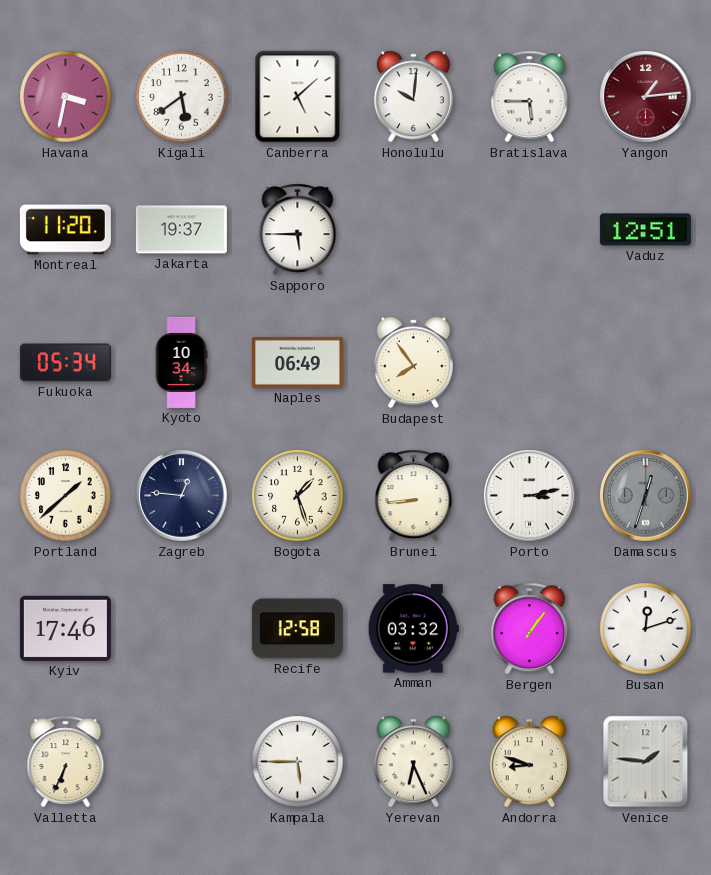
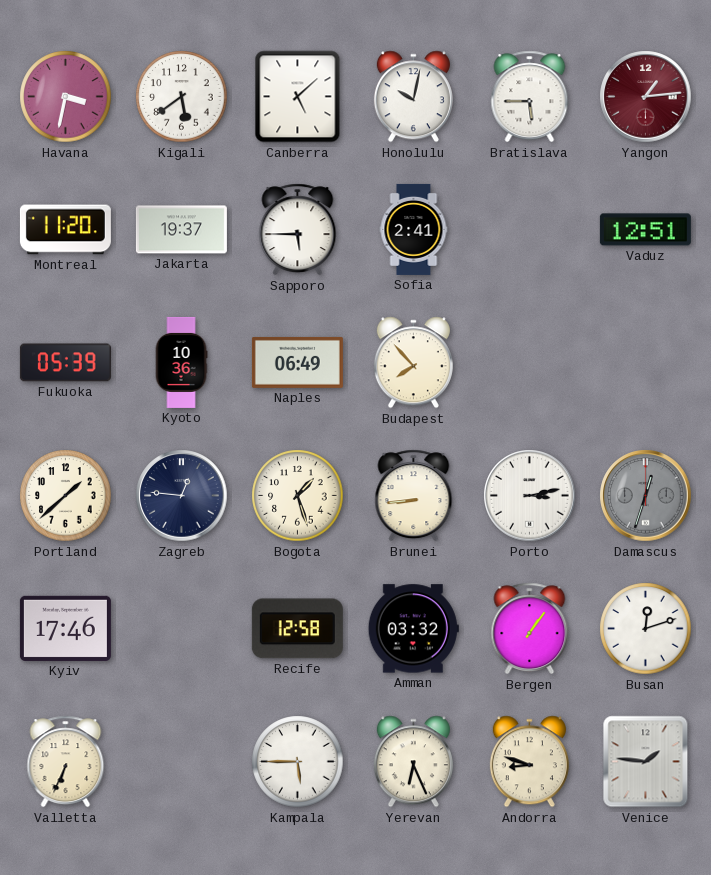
Honolulu: 10:01 -> 10:02
Sofia: none -> 2:41
Fukuoka: 05:34 -> 05:39
Kyoto: 10:34 -> 10:36
Budapest: 7:54 -> 7:53
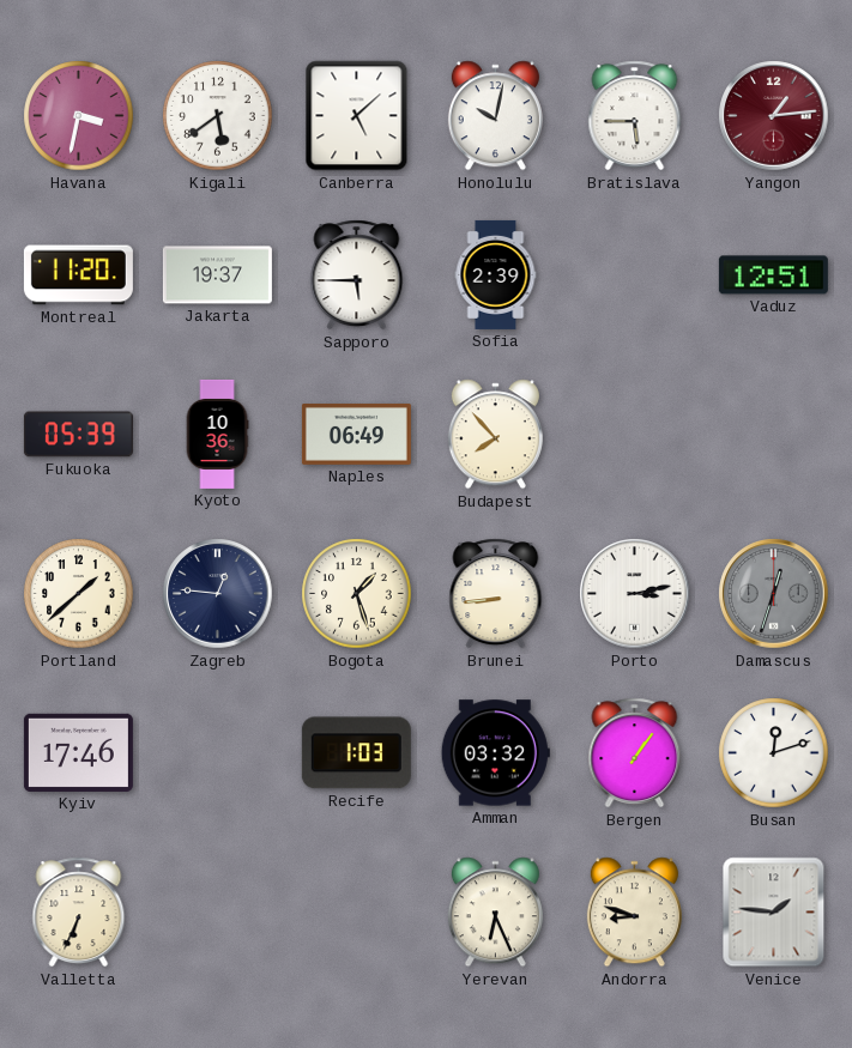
Sofia: 2:41 -> 2:39
Recife: 12:58 -> 1:03
Kampala: 5:45 -> none
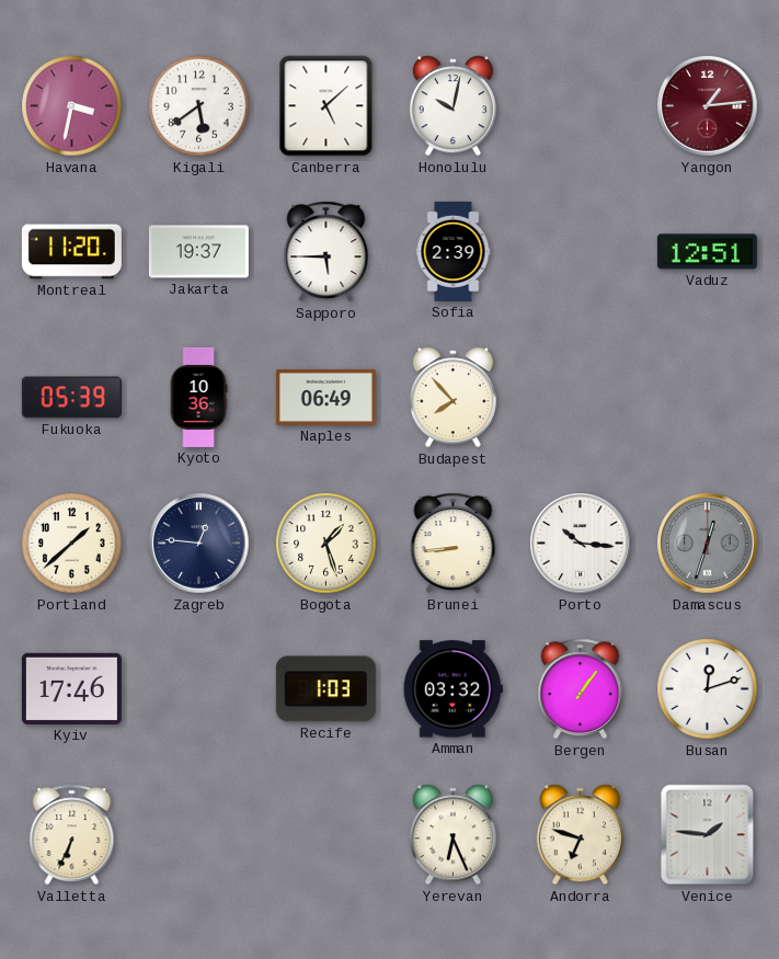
Bratislava: 5:45 -> none
Porto: 3:13 -> 10:16
Andorra: 8:48 -> 6:48
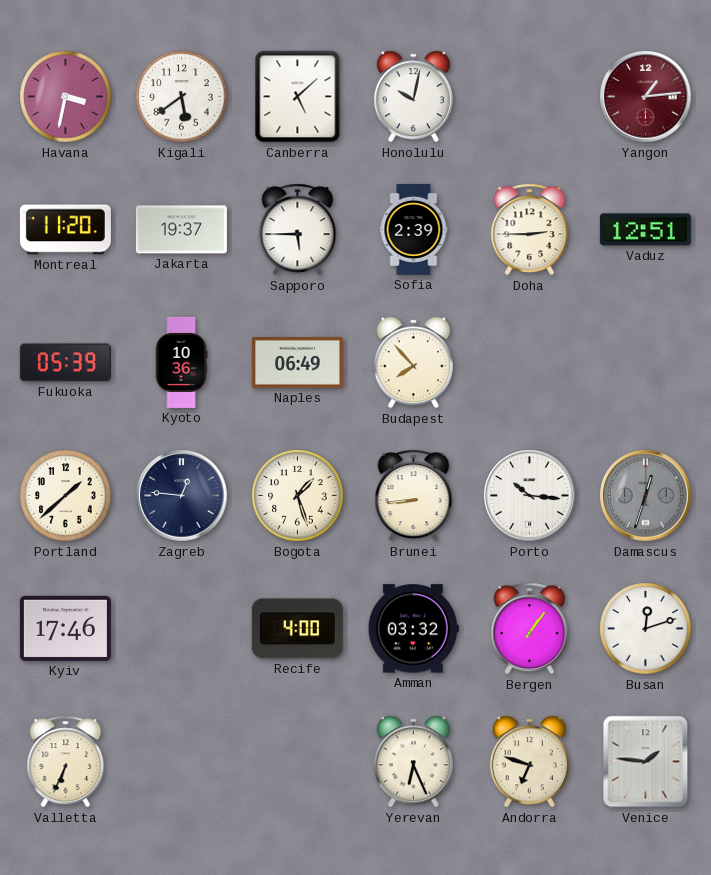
Doha: none -> 2:45
Recife: 1:03 -> 4:00
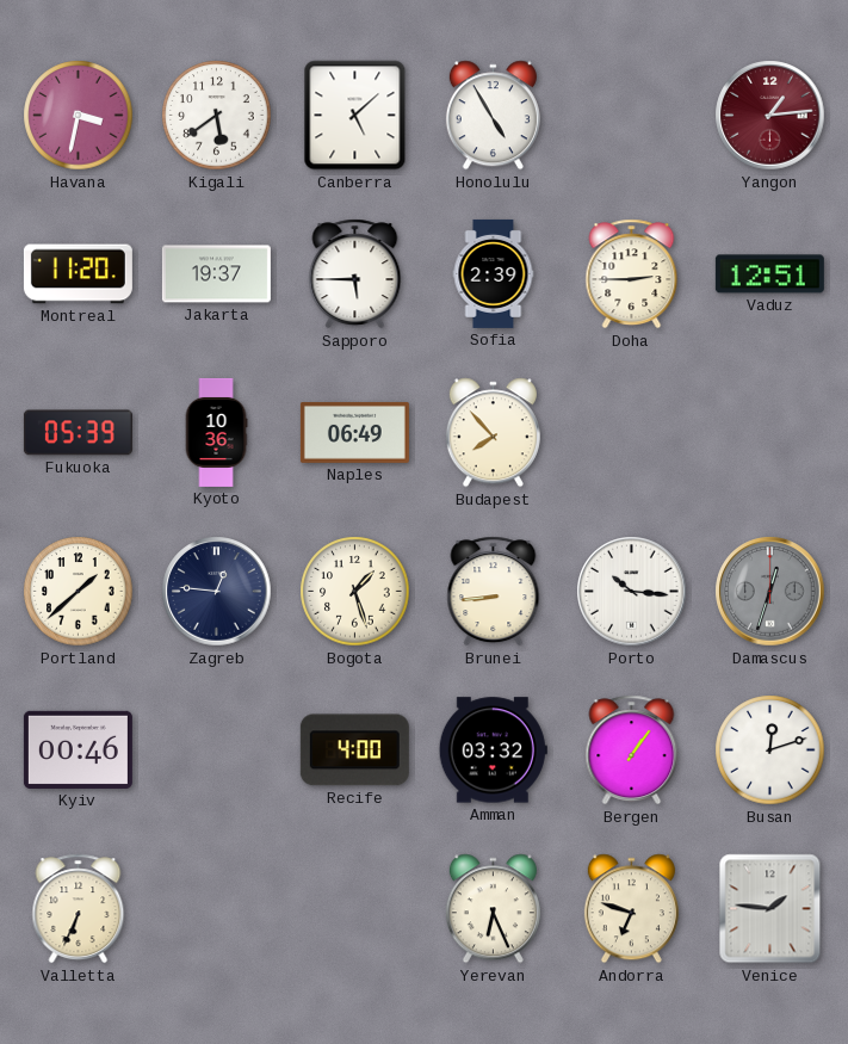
Honolulu: 10:02 -> 4:55
Kyiv: 17:46 -> 00:46
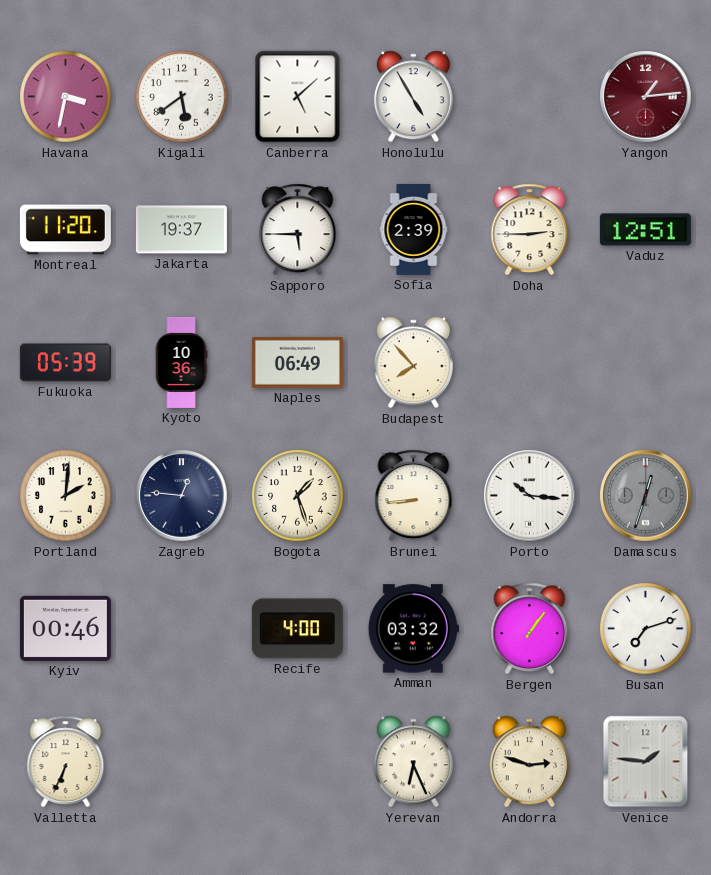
Portland: 1:38 -> 2:01
Busan: 12:12 -> 7:12
Andorra: 6:48 -> 2:48
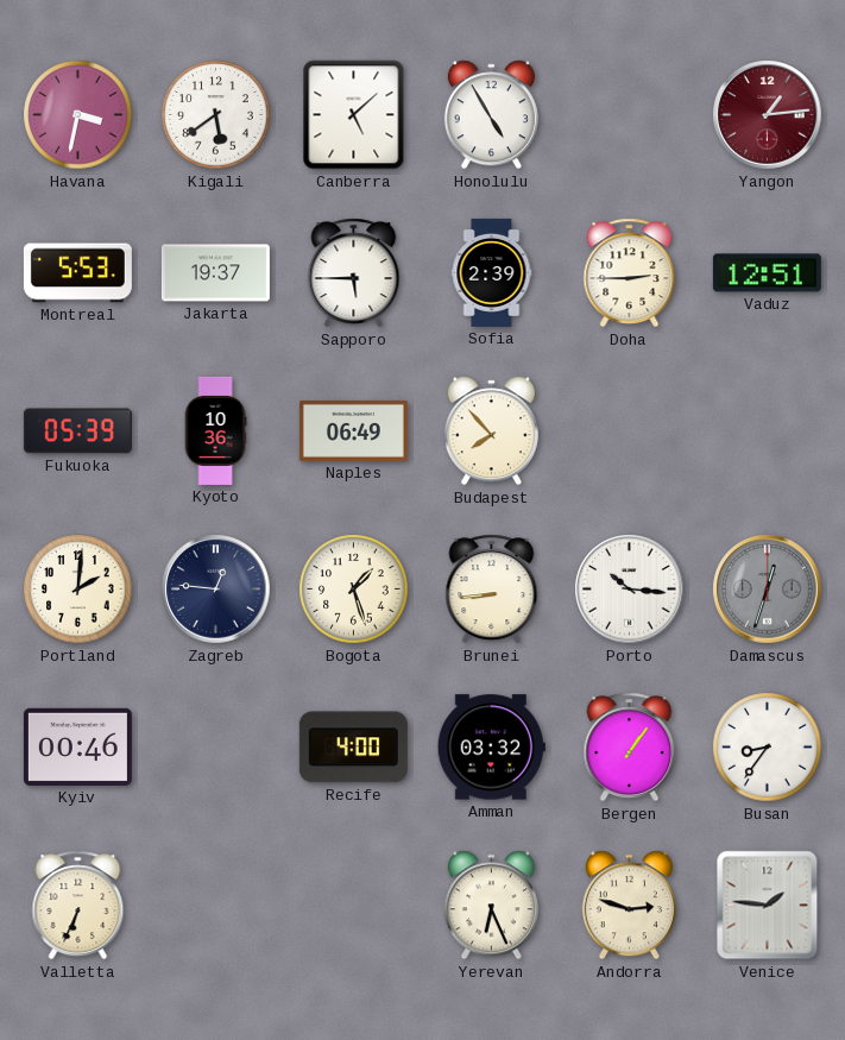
Montreal: 11:20 -> 5:53
Busan: 7:12 -> 8:36
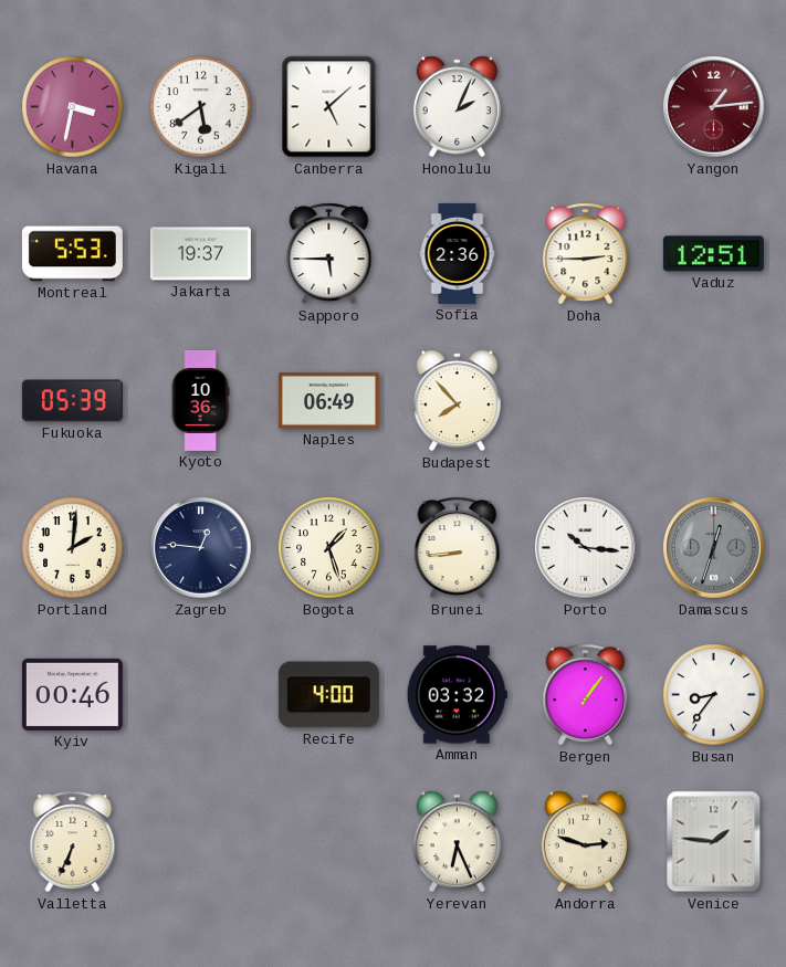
Honolulu: 4:55 -> 2:04
Sofia: 2:39 -> 2:36
